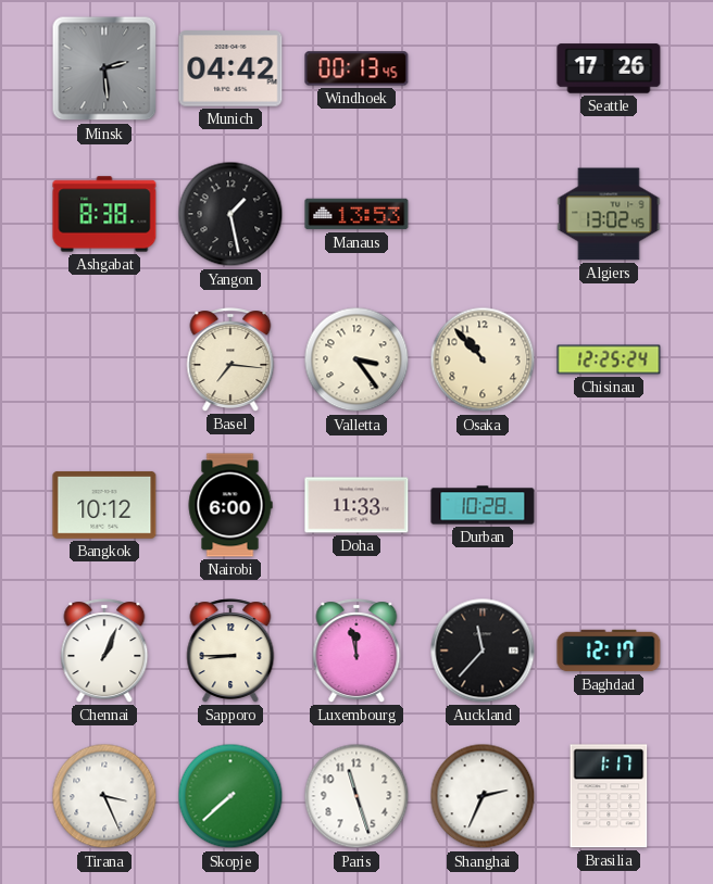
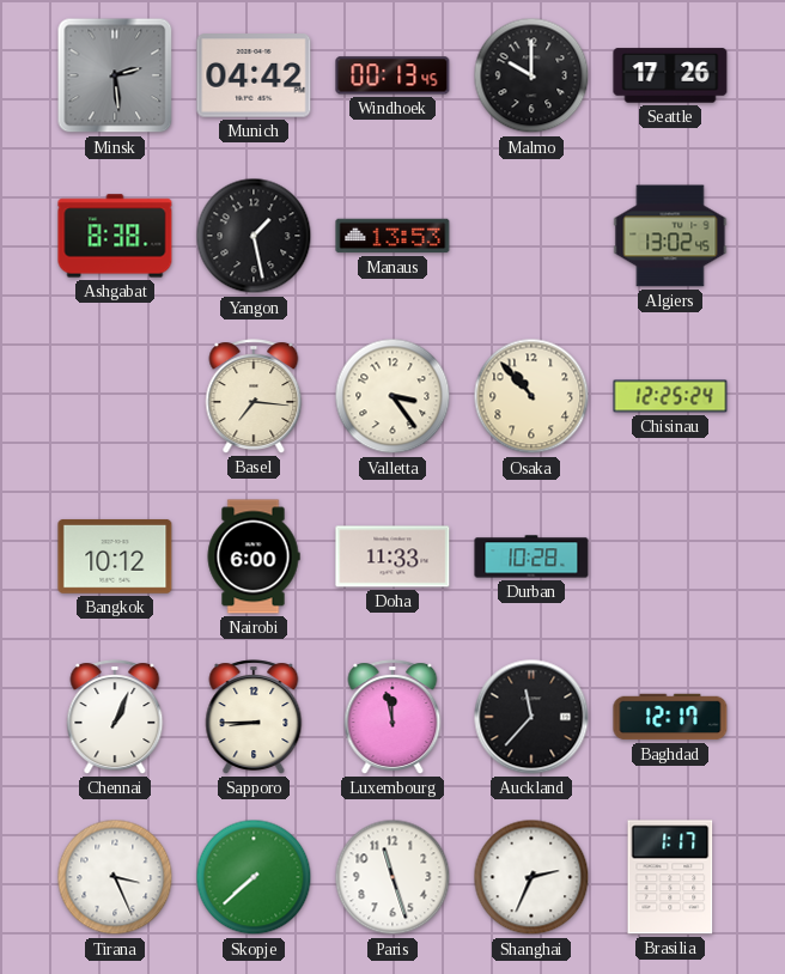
Malmo: none -> 10:00
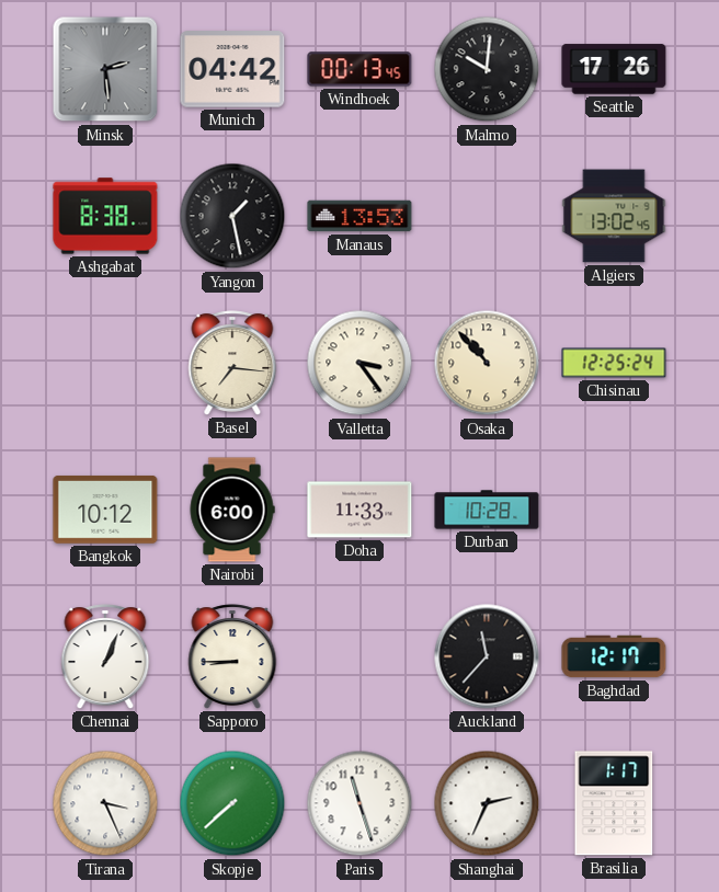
Malmo: 10:00 -> 10:01
Luxembourg: 11:58 -> none
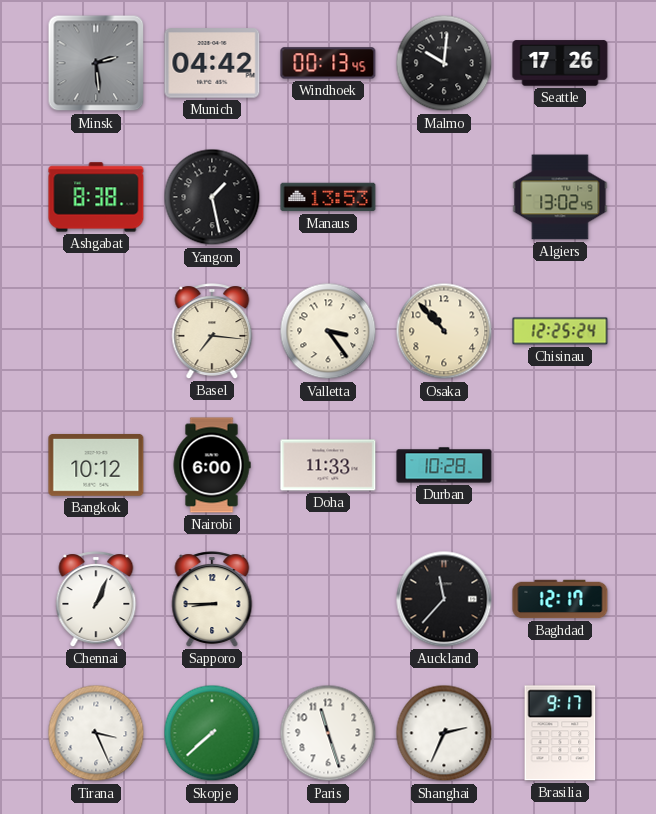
Brasilia: 1:17 -> 9:17
